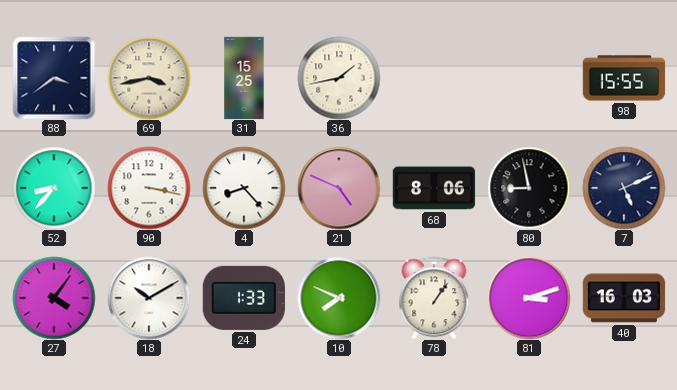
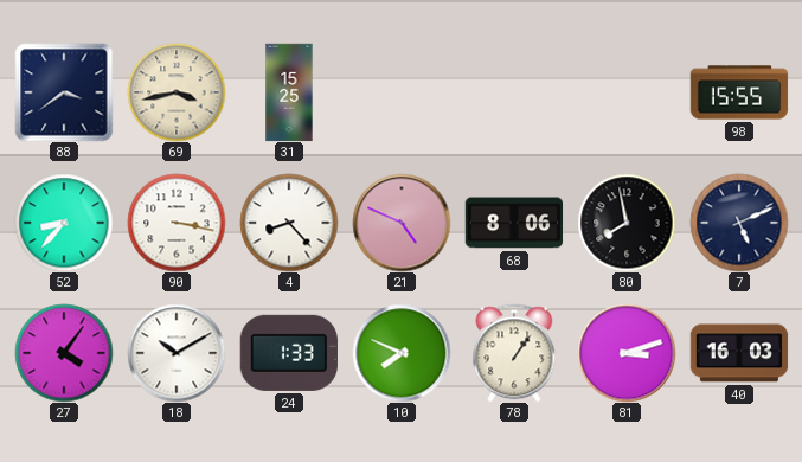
36: 1:43 -> none
80: 8:58 -> 7:58
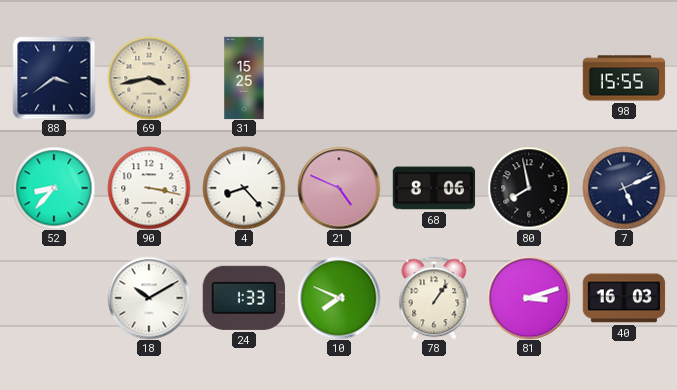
27: 4:06 -> none
